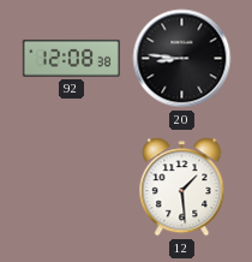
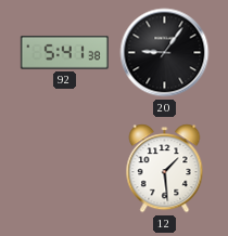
92: 12:08 -> 5:41
20: 8:46 -> 9:06
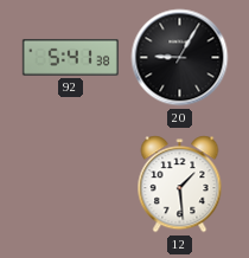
20: 9:06 -> 9:05
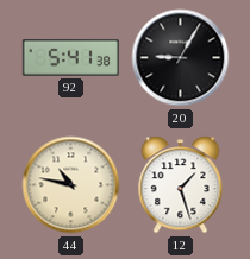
44: none -> 10:47
12: 1:29 -> 1:27
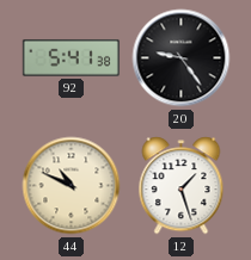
20: 9:05 -> 9:24
44: 10:47 -> 10:49
